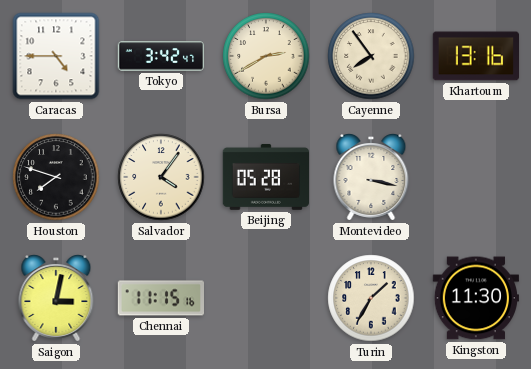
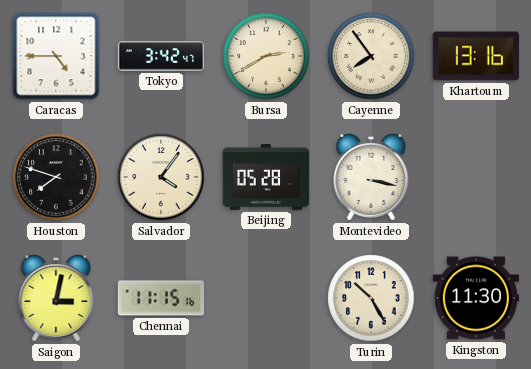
Turin: 1:35 -> 10:25
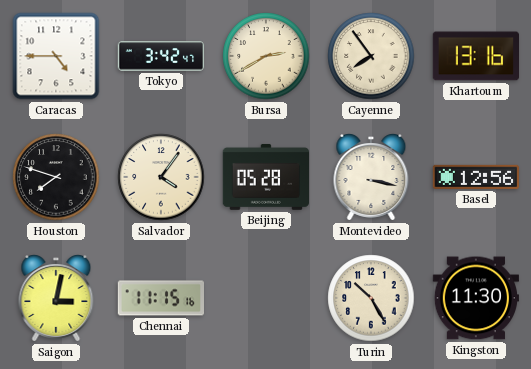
Basel: none -> 12:56
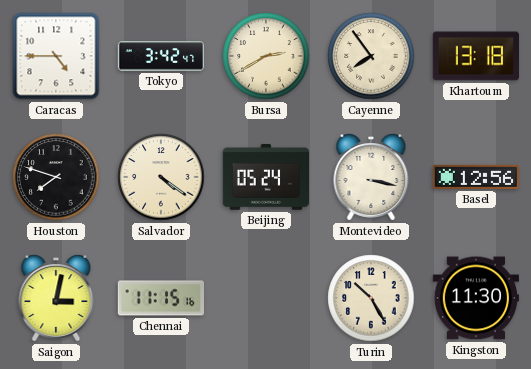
Khartoum: 13:16 -> 13:18
Salvador: 4:06 -> 4:21
Beijing: 05:28 -> 05:24
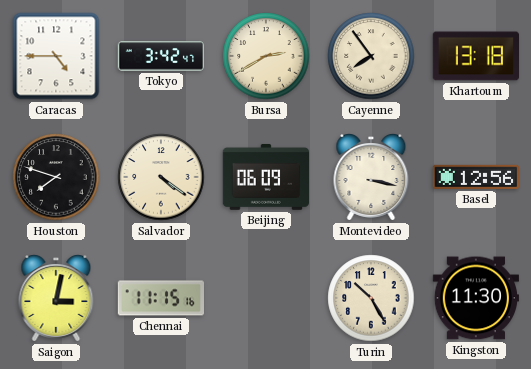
Beijing: 05:24 -> 06:09
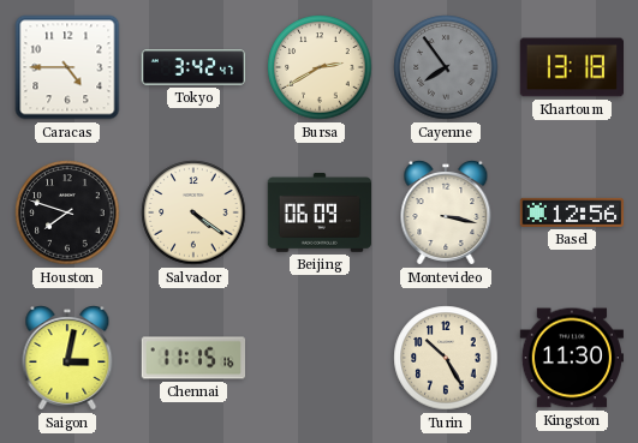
Cayenne dial: cream -> grey
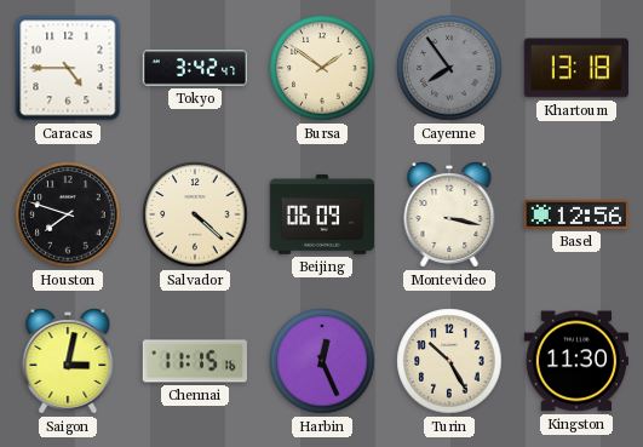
Bursa: 2:40 -> 1:51
Salvador: 4:21 -> 4:22
Harbin: none -> 12:26
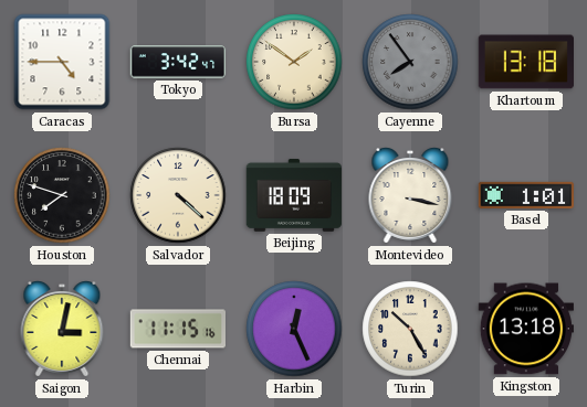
Beijing: 06:09 -> 18:09
Basel: 12:56 -> 1:01
Kingston: 11:30 -> 13:18
